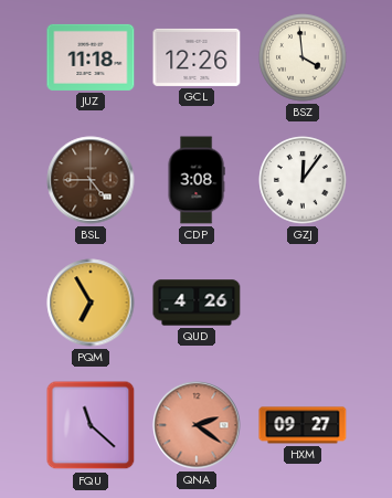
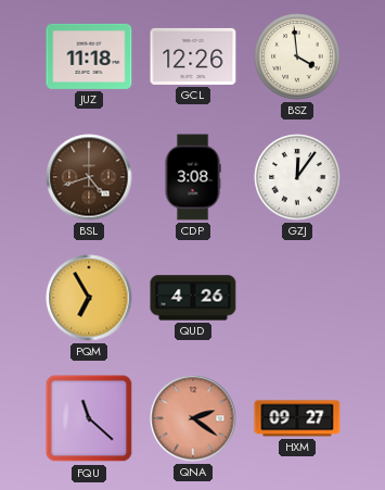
BSL: 4:45 -> 4:42
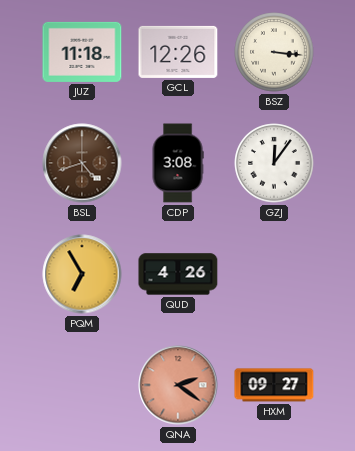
BSZ: 3:59 -> 3:16
FQU: 11:22 -> none
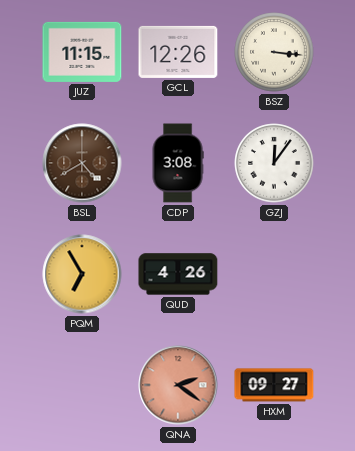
JUZ: 11:18 -> 11:15
BSL: 4:42 -> 4:40
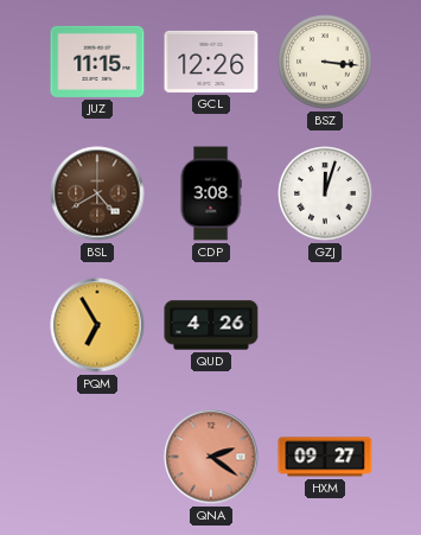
GZJ: 12:06 -> 12:03
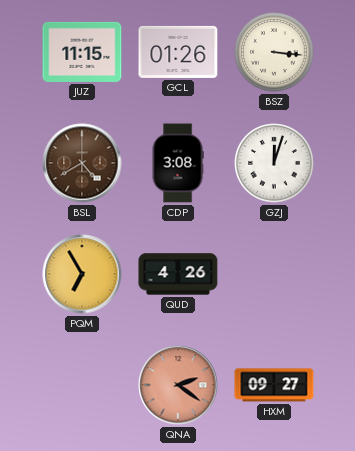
GCL: 12:26 -> 01:26
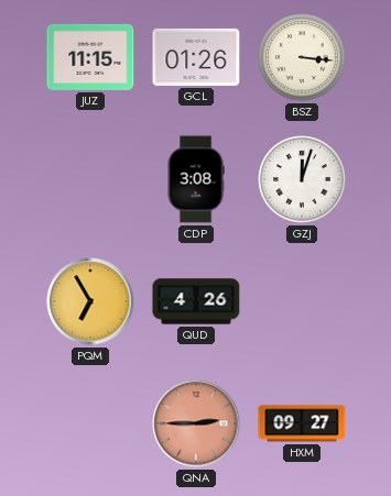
BSL: 4:40 -> none
QNA: 2:21 -> 2:45
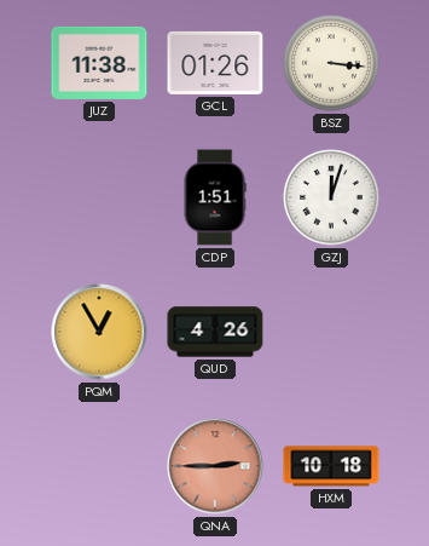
JUZ: 11:15 -> 11:38
CDP: 3:08 -> 1:51
PQM: 6:55 -> 12:55
HXM: 09:27 -> 10:18
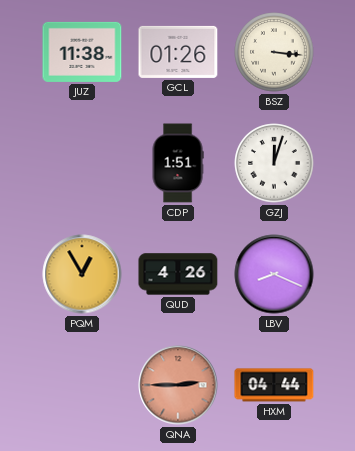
LBV: none -> 8:19
HXM: 10:18 -> 04:44
